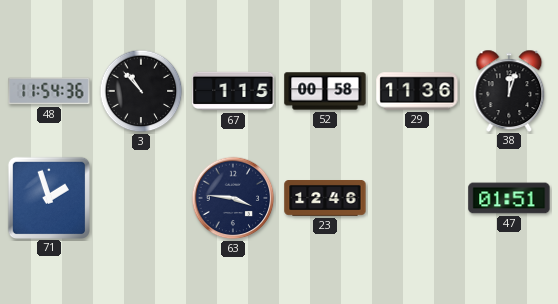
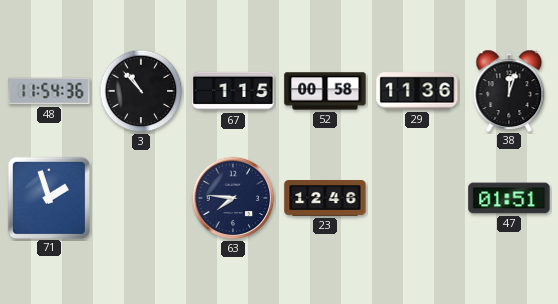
63: 3:46 -> 7:46
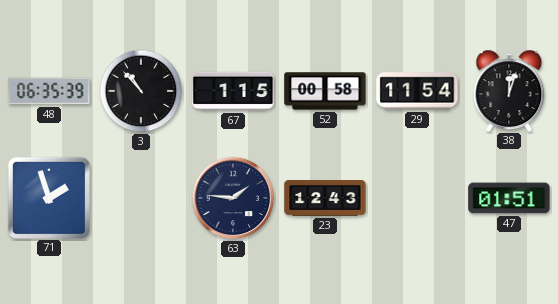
48: 11:54 -> 06:35
29: 11:36 -> 11:54
63: 7:46 -> 1:46
23: 12:46 -> 12:43
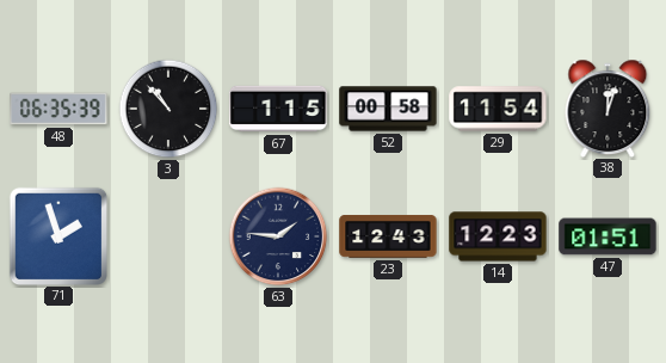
14: none -> 12:23
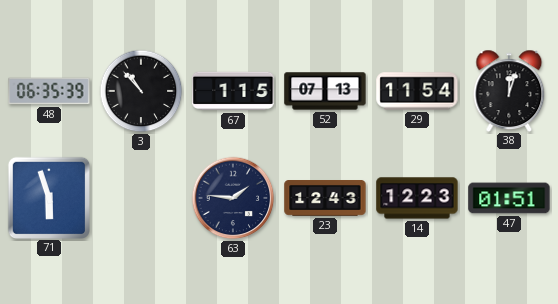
52: 00:58 -> 07:13
71: 1:57 -> 5:57
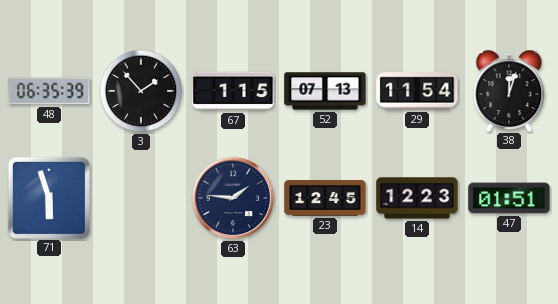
3: 10:53 -> 1:53
23: 12:43 -> 12:45
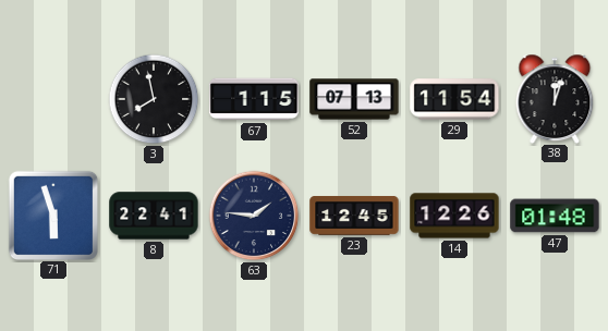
48: 06:35 -> none
3: 1:53 -> 7:58
8: none -> 22:41
14: 12:23 -> 12:26
47: 01:51 -> 01:48
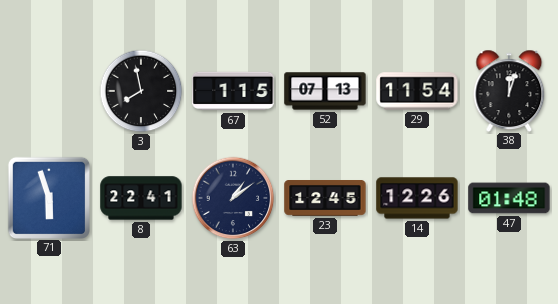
63: 1:46 -> 1:09
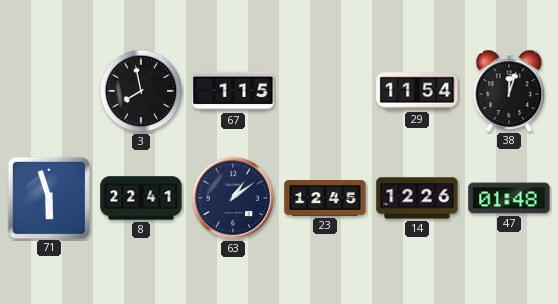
52: 07:13 -> none
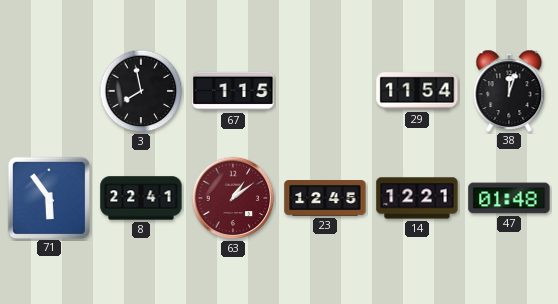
71: 5:57 -> 5:54
63 dial: navy -> burgundy
14: 12:26 -> 12:21
